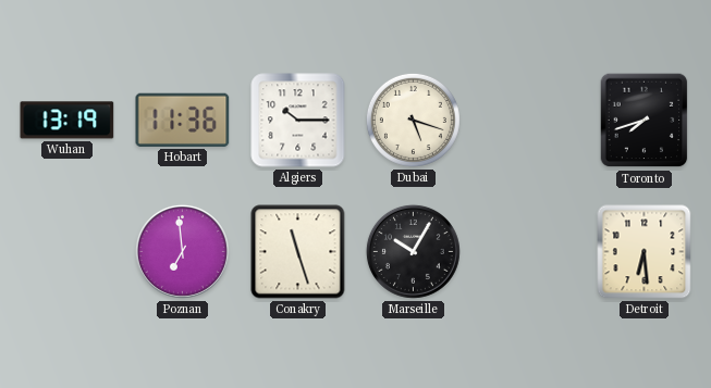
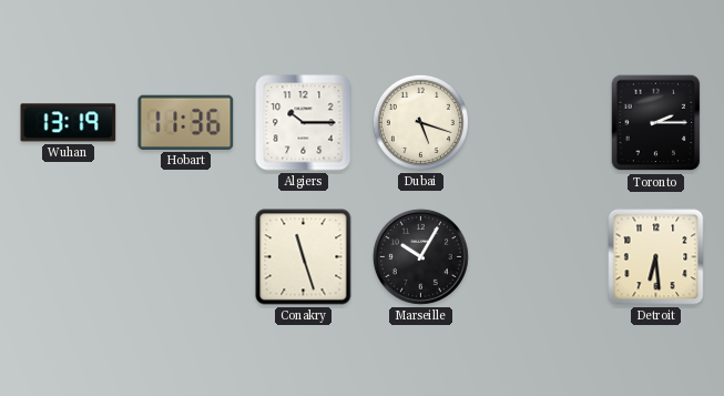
Toronto: 7:42 -> 2:15
Poznan: 6:59 -> none
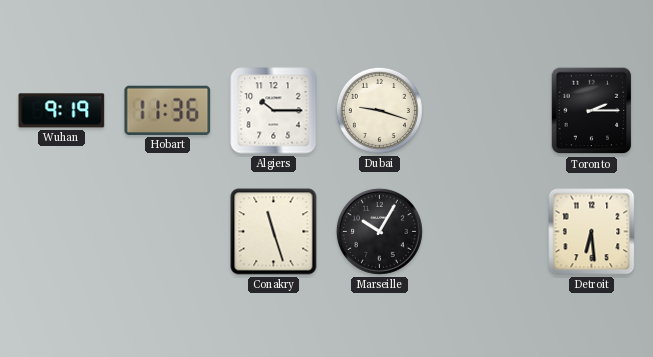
Wuhan: 13:19 -> 9:19
Dubai: 5:18 -> 9:18
